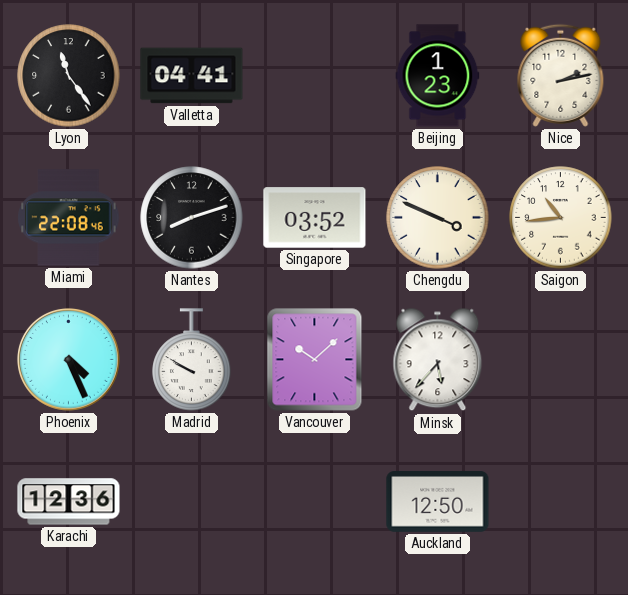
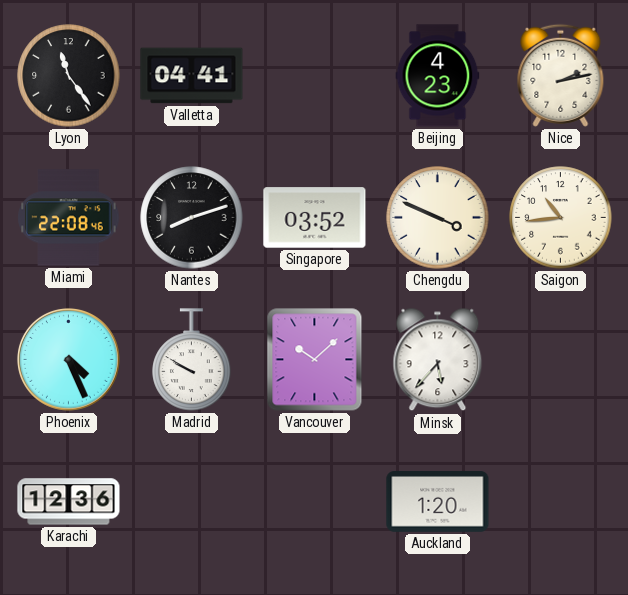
Beijing: 1:23 -> 4:23
Auckland: 12:50 -> 1:20
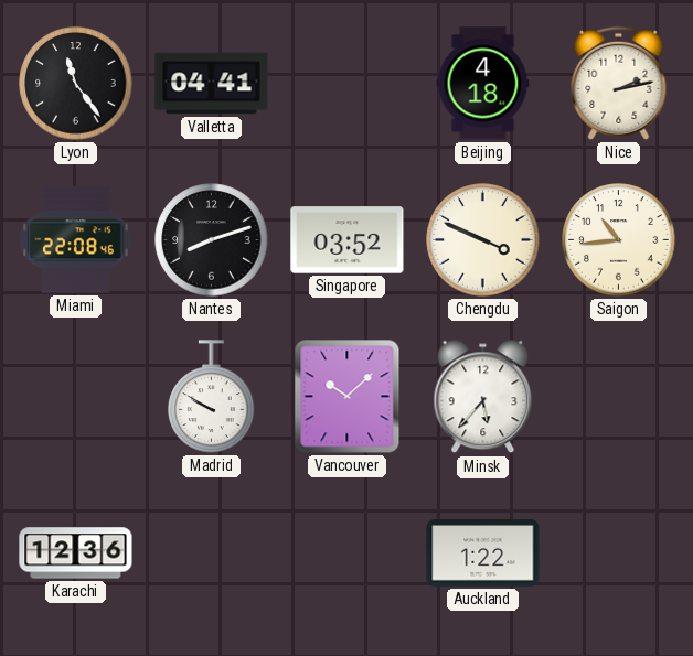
Beijing: 4:23 -> 4:18
Phoenix: 4:26 -> none
Auckland: 1:20 -> 1:22
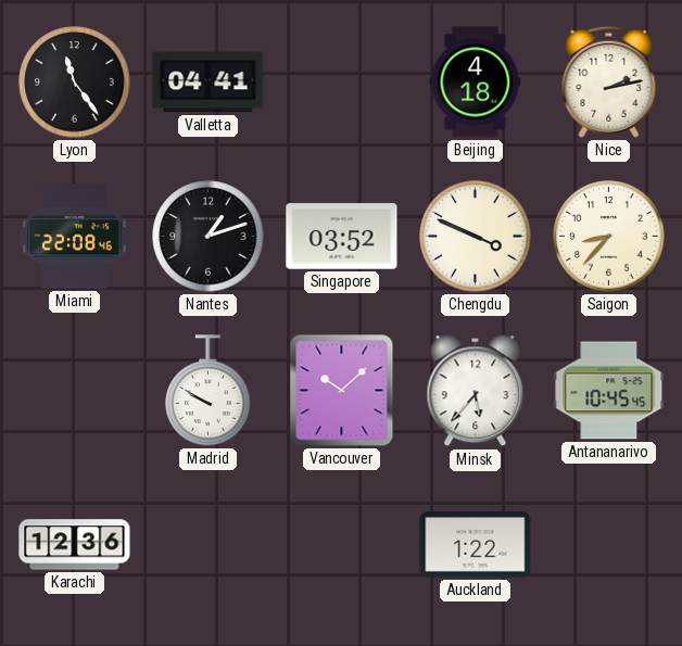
Nantes: 8:12 -> 1:12
Saigon: 10:44 -> 8:37
Antananarivo: none -> 10:45
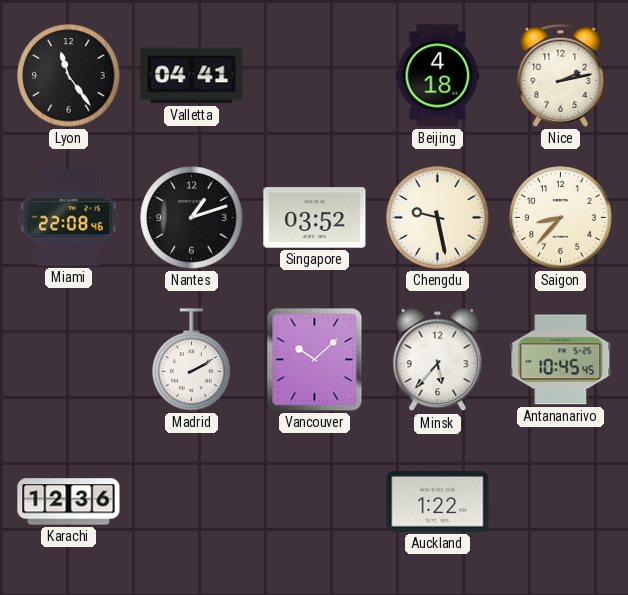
Chengdu: 3:49 -> 9:28
Madrid: 9:50 -> 2:10
